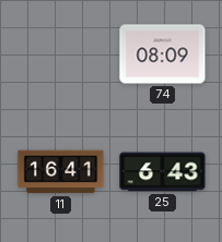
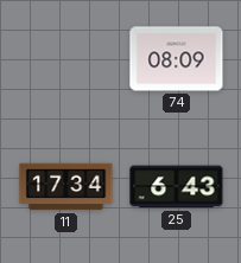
11: 16:41 -> 17:34
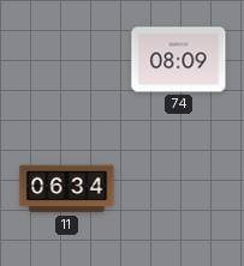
11: 17:34 -> 06:34
25: 6:43 -> none
